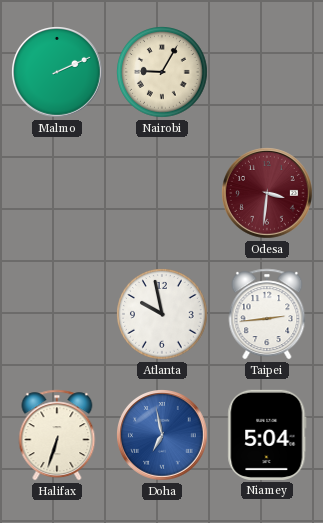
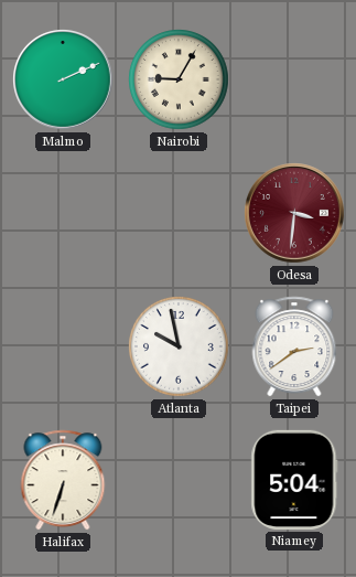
Taipei: 2:44 -> 2:39
Doha: 6:58 -> none
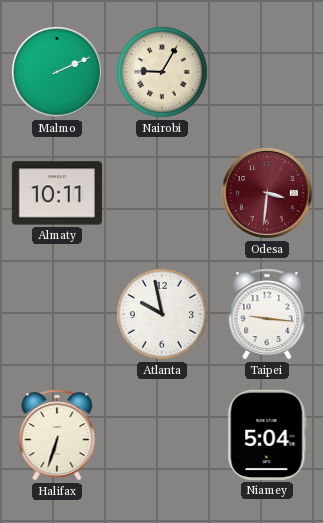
Almaty: none -> 10:11
Taipei: 2:39 -> 9:16
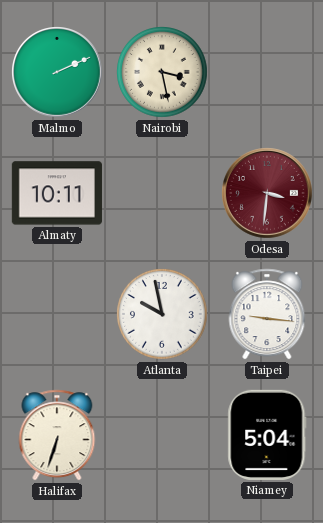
Nairobi: 9:05 -> 3:28
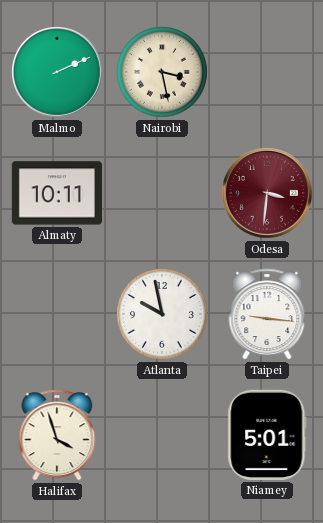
Halifax: 6:33 -> 3:57
Niamey: 5:04 -> 5:01
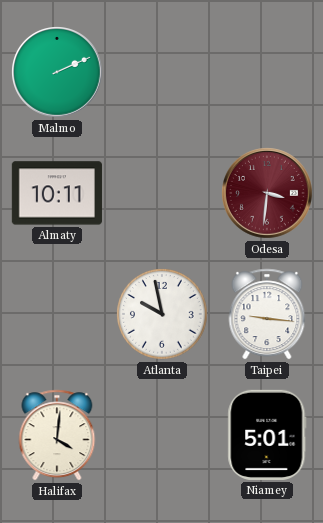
Nairobi: 3:28 -> none
Halifax: 3:57 -> 4:01
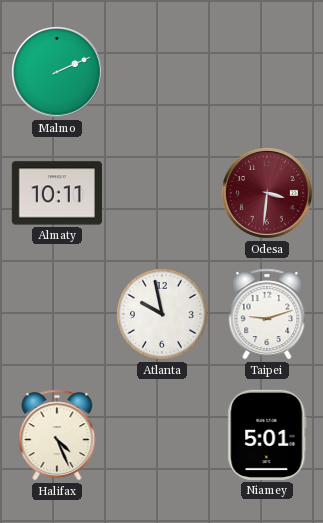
Taipei: 9:16 -> 9:12
Halifax: 4:01 -> 4:26
